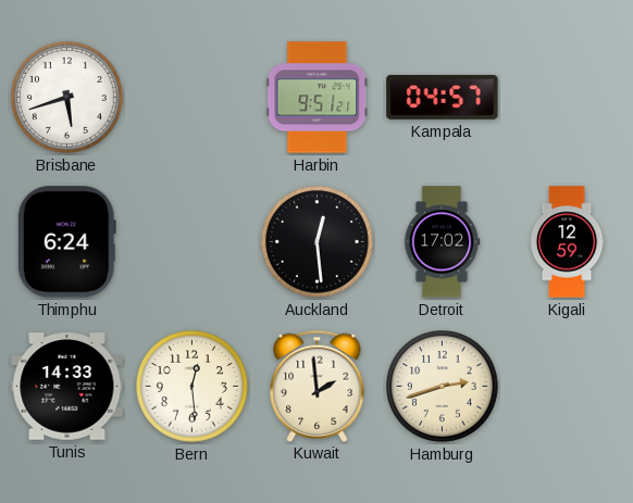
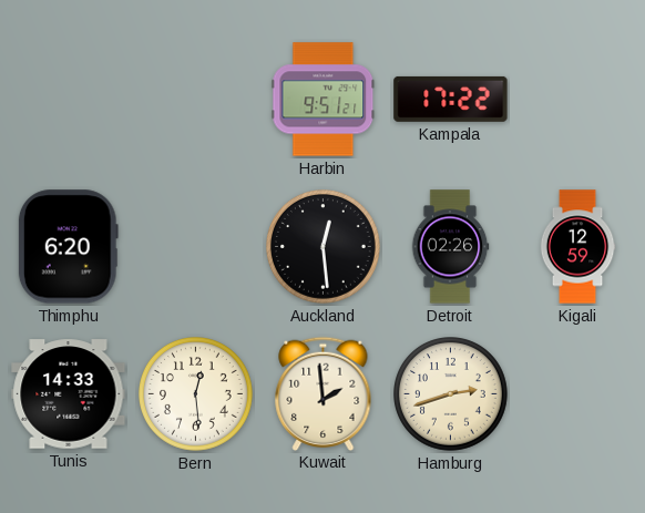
Brisbane: 5:42 -> none
Kampala: 04:57 -> 17:22
Thimphu: 6:24 -> 6:20
Detroit: 17:02 -> 02:26
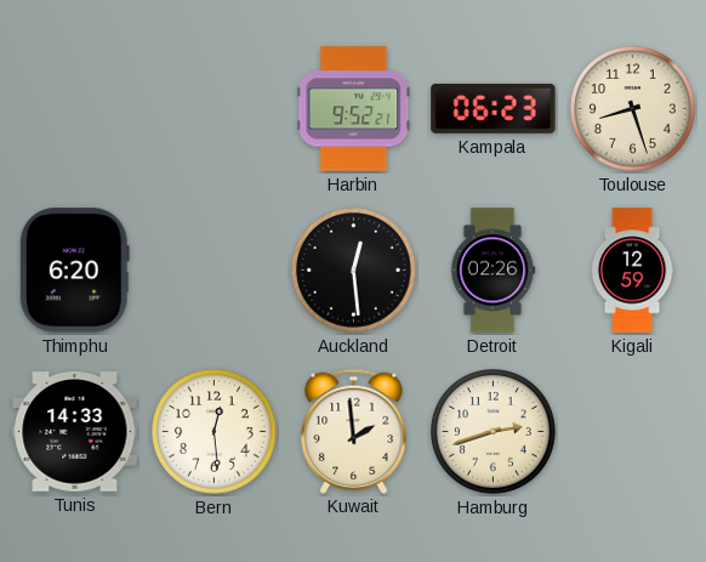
Harbin: 9:51 -> 9:52
Kampala: 17:22 -> 06:23
Toulouse: none -> 8:27
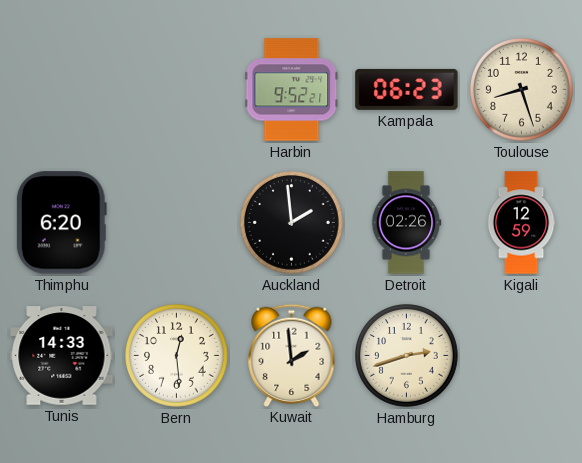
Auckland: 12:29 -> 1:59
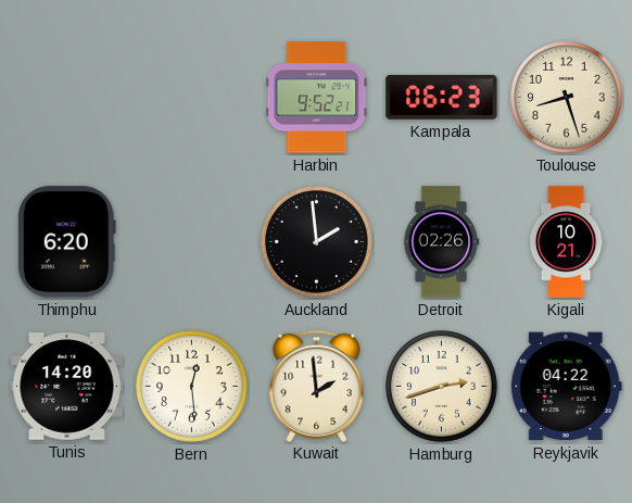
Kigali: 12:59 -> 10:21
Tunis: 14:33 -> 14:20
Reykjavik: none -> 04:22
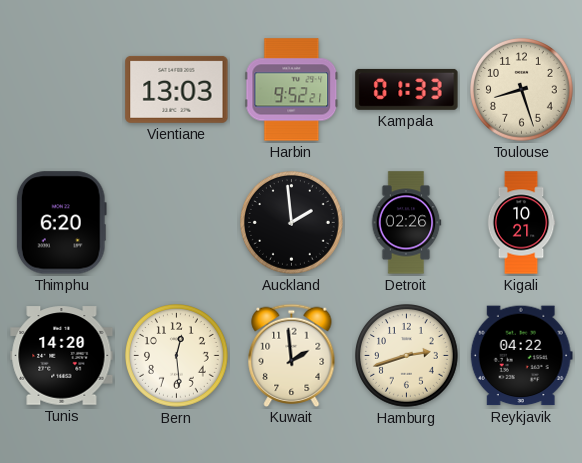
Vientiane: none -> 13:03
Kampala: 06:23 -> 01:33
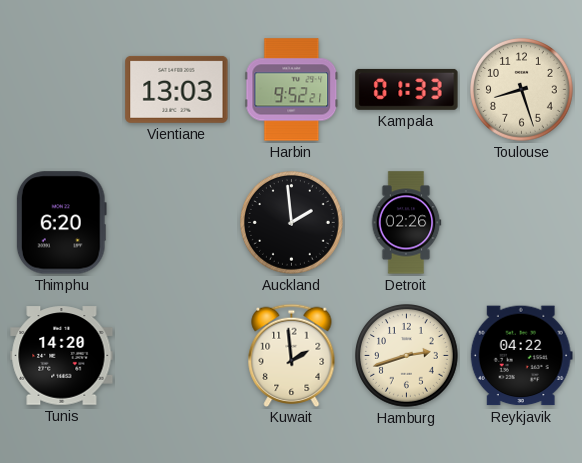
Kigali: 10:21 -> none
Bern: 12:29 -> none
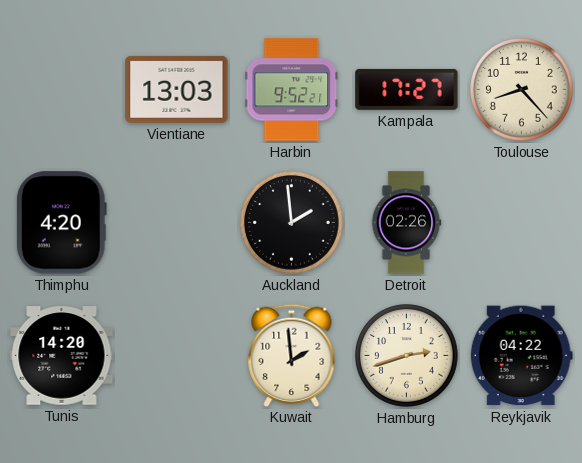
Kampala: 01:33 -> 17:27
Toulouse: 8:27 -> 8:23
Thimphu: 6:20 -> 4:20
